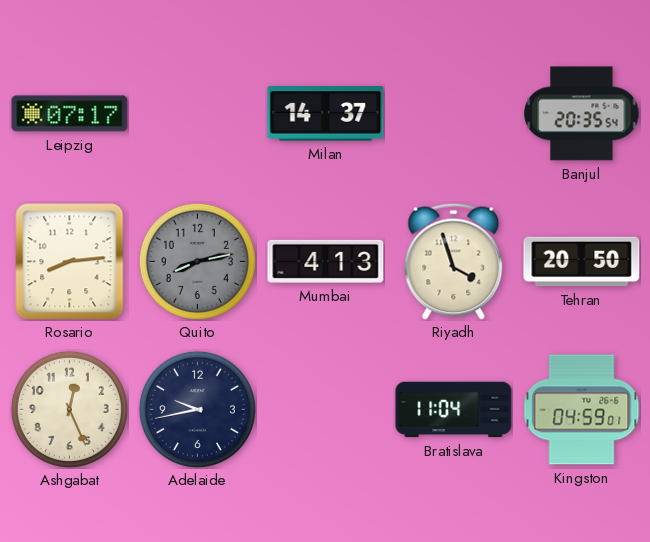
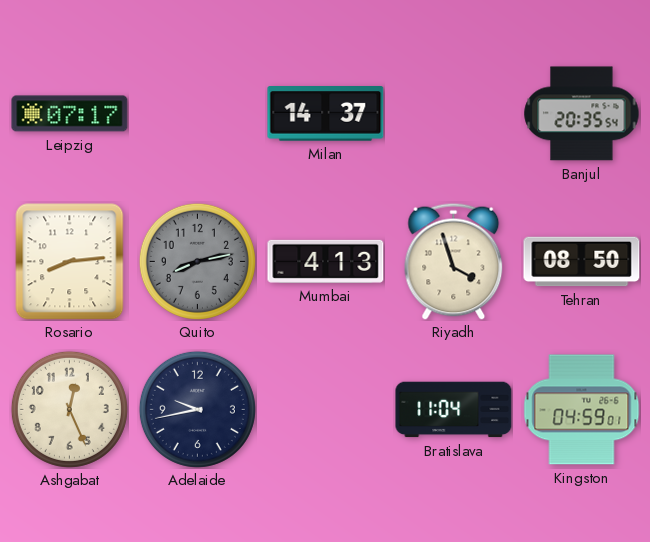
Tehran: 20:50 -> 08:50
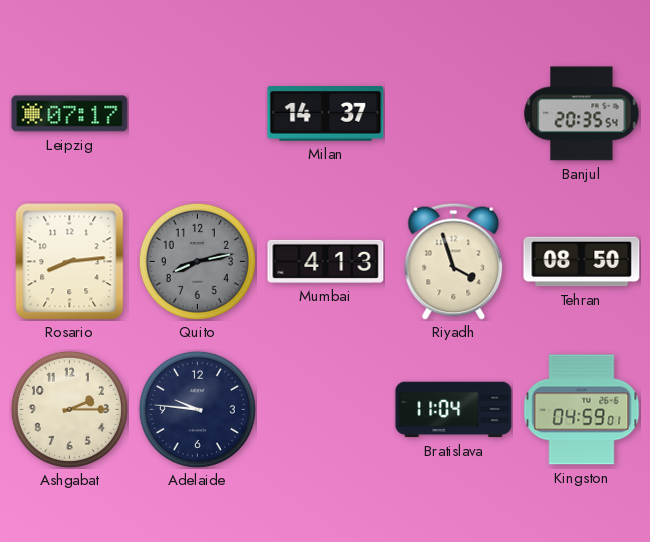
Ashgabat: 12:26 -> 2:15
Adelaide: 9:43 -> 9:46
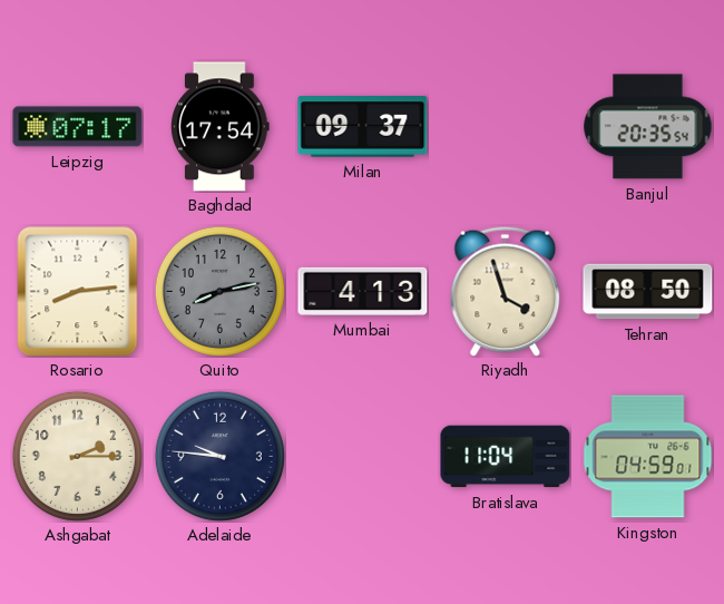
Baghdad: none -> 17:54
Milan: 14:37 -> 09:37
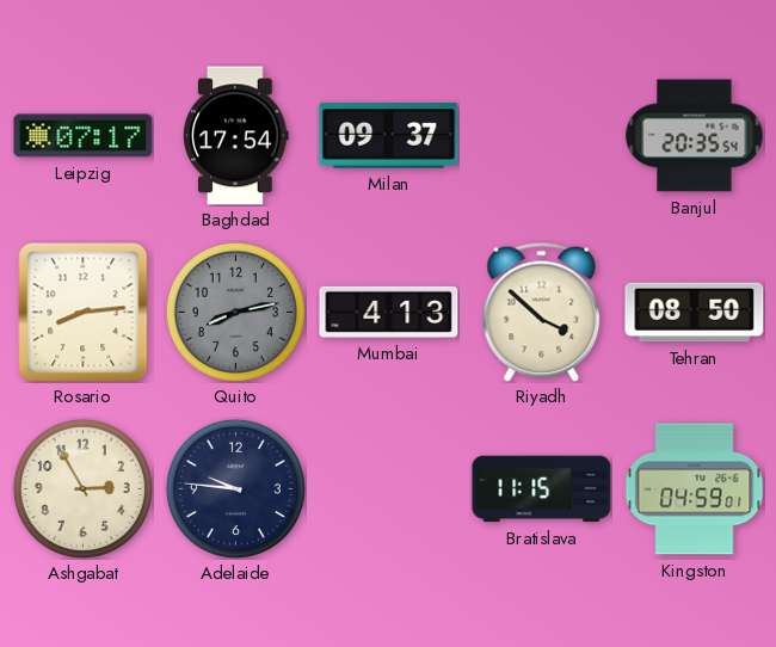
Riyadh: 3:57 -> 3:52
Ashgabat: 2:15 -> 2:55
Bratislava: 11:04 -> 11:15
